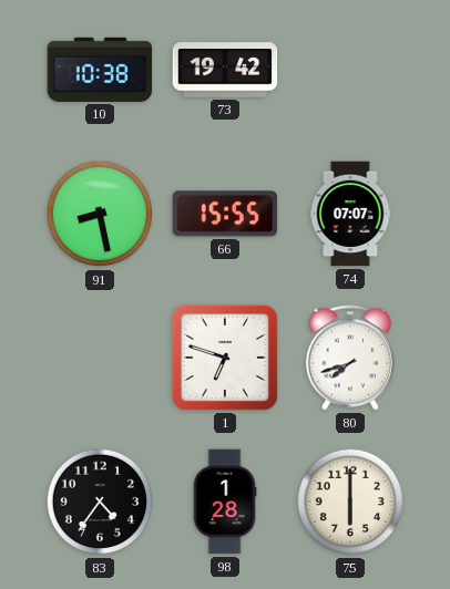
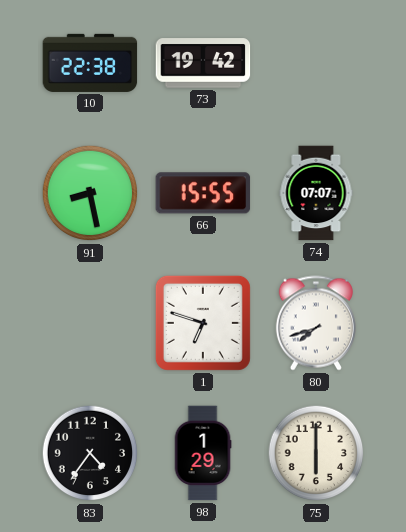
10: 10:38 -> 22:38
98: 1:28 -> 1:29
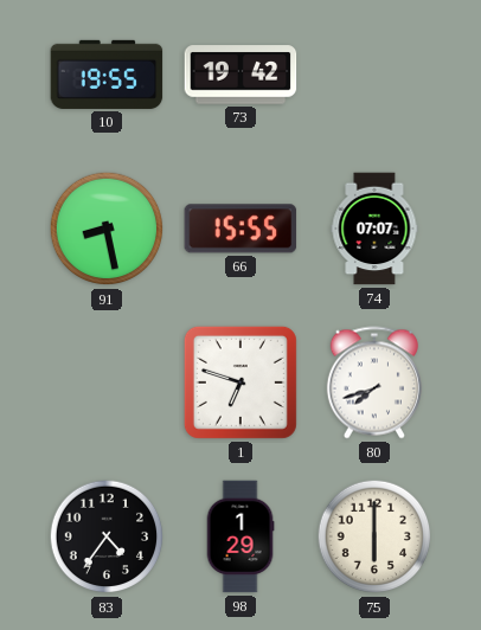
10: 22:38 -> 19:55
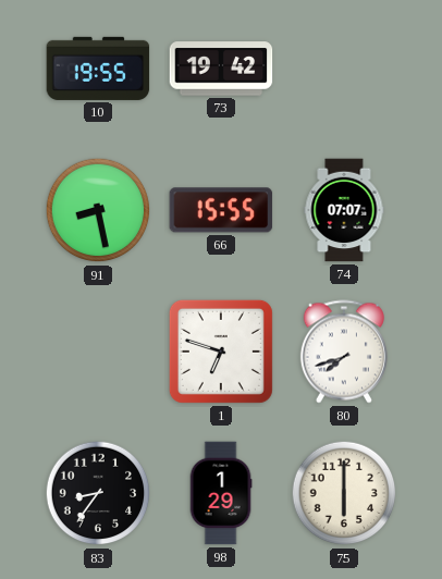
83: 4:36 -> 8:36
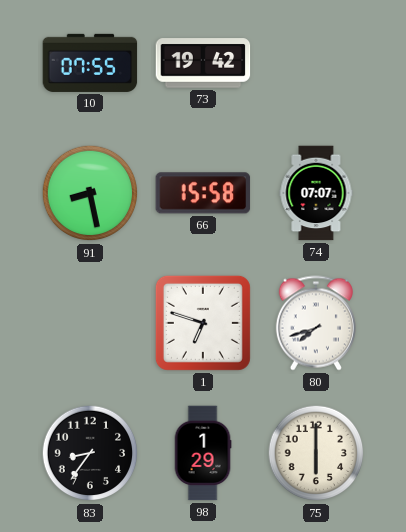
10: 19:55 -> 07:55
66: 15:55 -> 15:58
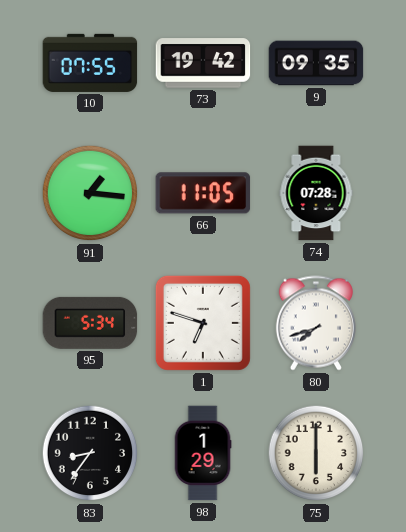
9: none -> 09:35
91: 8:28 -> 1:16
66: 15:58 -> 11:05
74: 07:07 -> 07:28
95: none -> 5:34
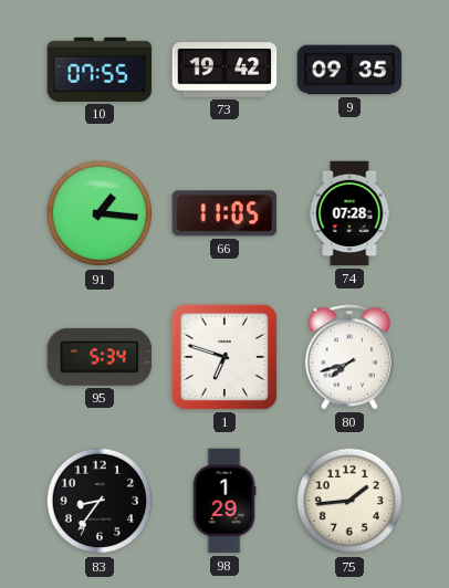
75: 6:00 -> 1:44
